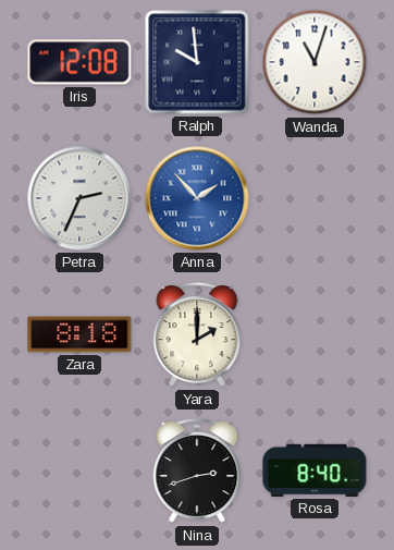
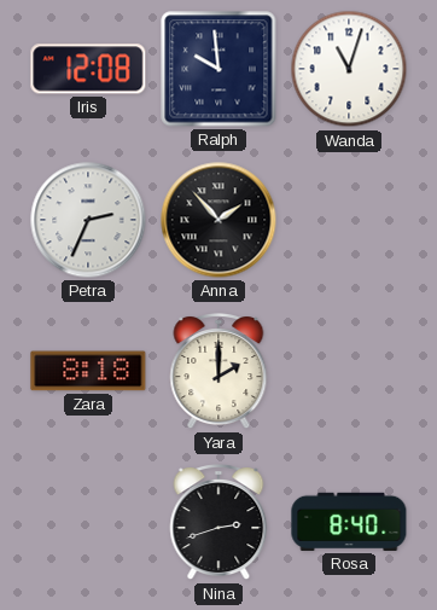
Anna dial: blue -> black
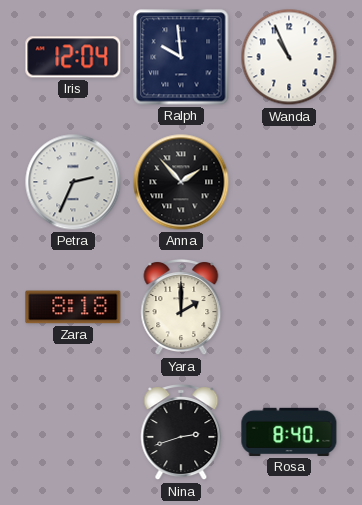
Iris: 12:08 -> 12:04
Wanda: 11:03 -> 10:56
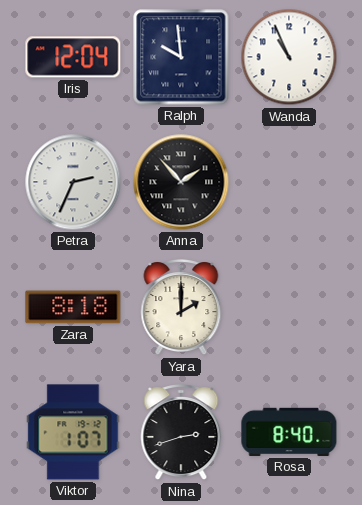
Viktor: none -> 1:07
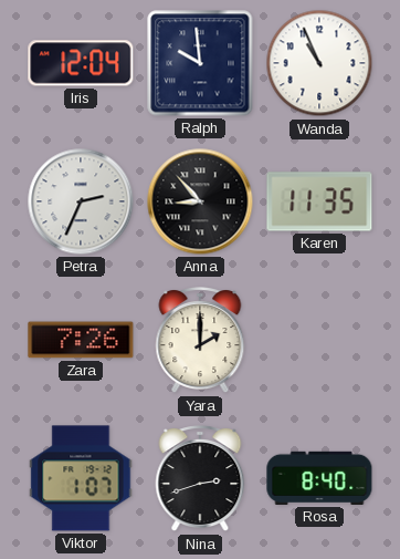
Anna: 1:53 -> 8:53
Karen: none -> 11:35
Zara: 8:18 -> 7:26
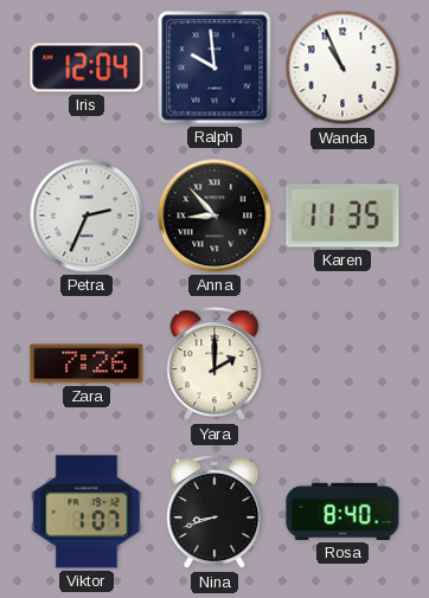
Nina: 2:42 -> 8:42
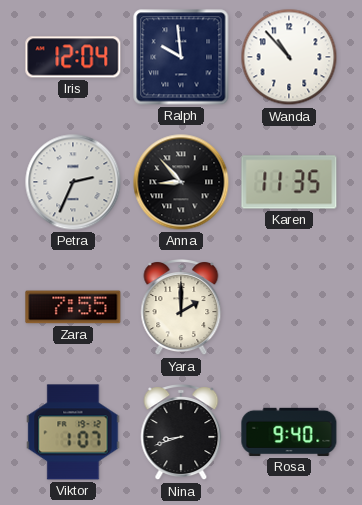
Wanda: 10:56 -> 10:53
Zara: 7:26 -> 7:55
Rosa: 8:40 -> 9:40
